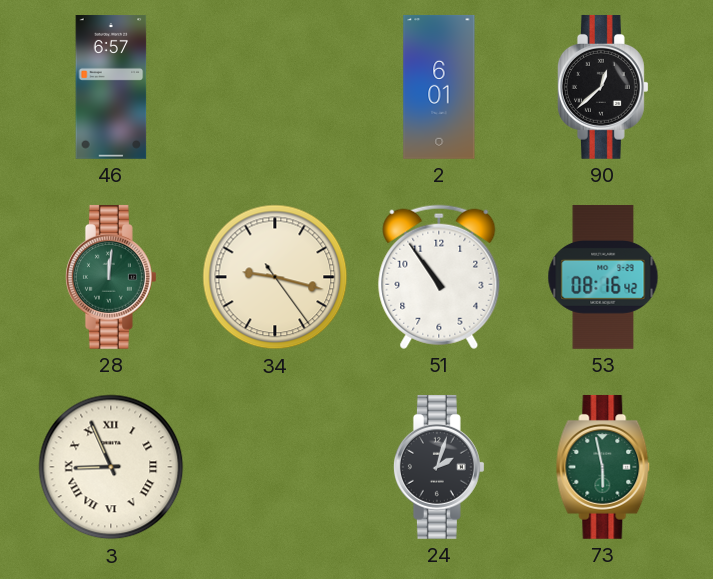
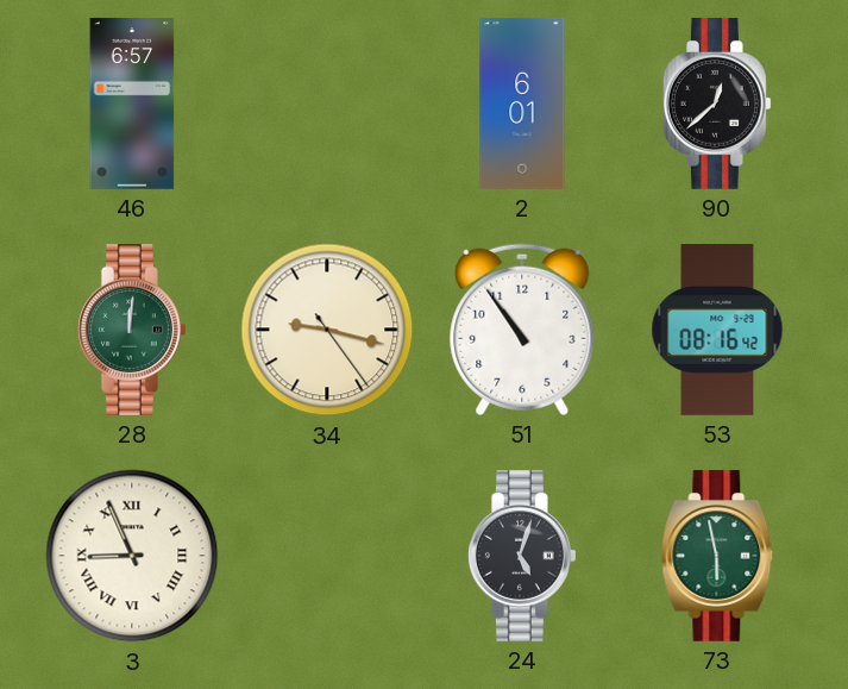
24: 2:03 -> 5:03
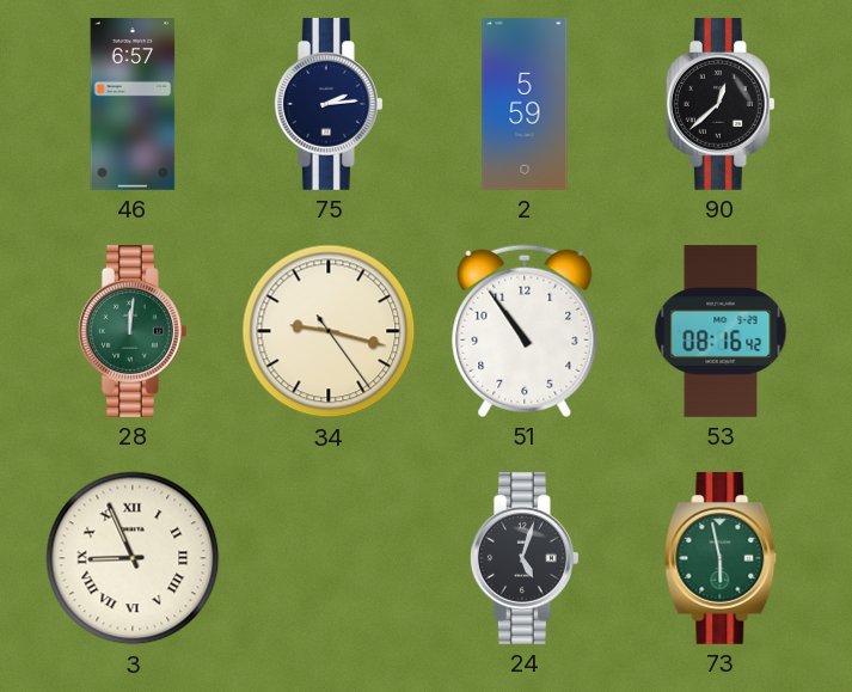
75: none -> 2:14
2: 6:01 -> 5:59
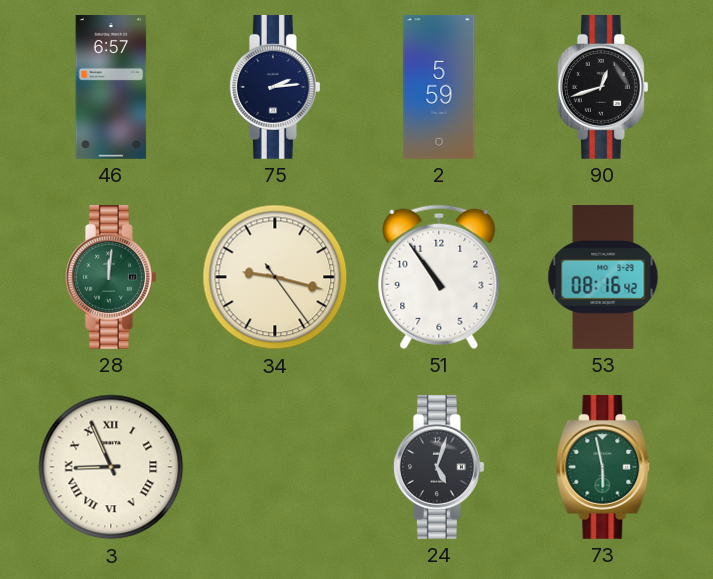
90: 12:38 -> 12:42
